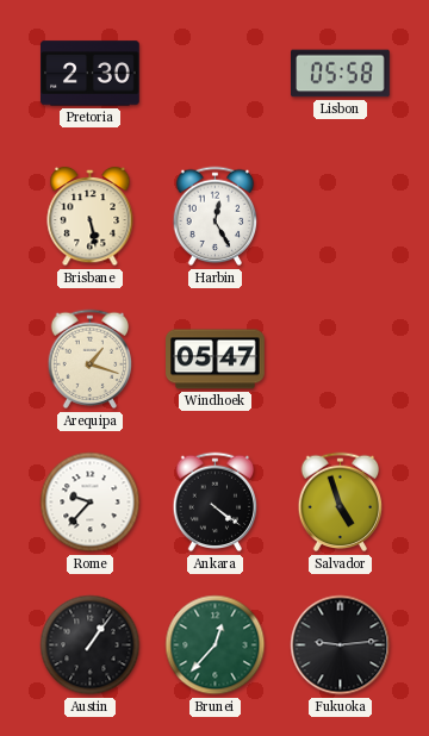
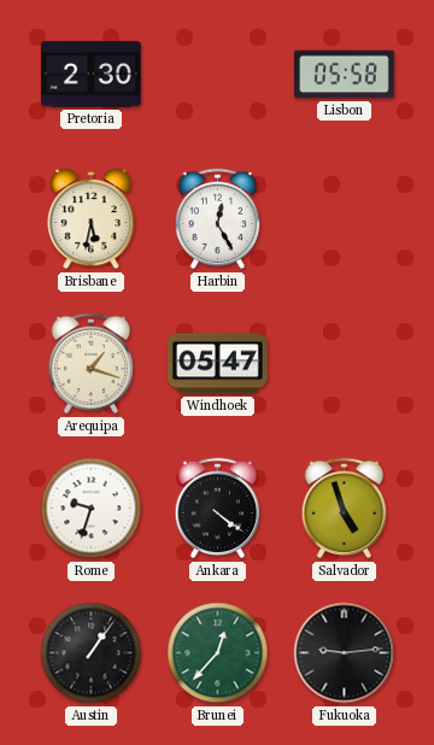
Brisbane: 5:28 -> 5:32
Rome: 9:37 -> 9:33
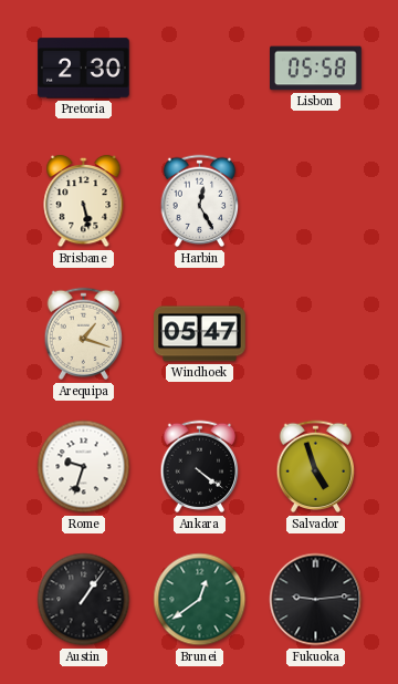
Brisbane: 5:32 -> 5:28
Brunei: 12:37 -> 12:39
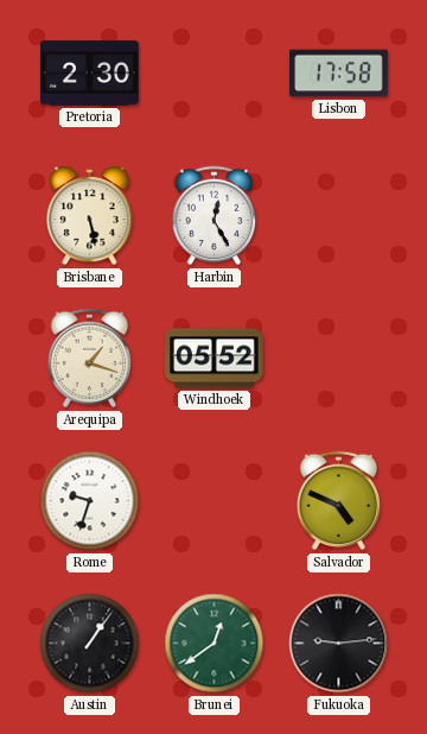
Lisbon: 05:58 -> 17:58
Windhoek: 05:47 -> 05:52
Ankara: 4:21 -> none
Salvador: 4:57 -> 4:49
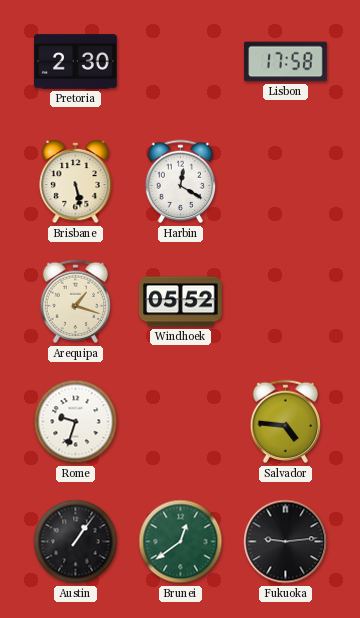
Harbin: 12:25 -> 12:20
Salvador: 4:49 -> 4:46
